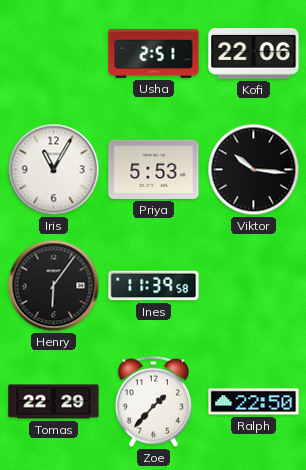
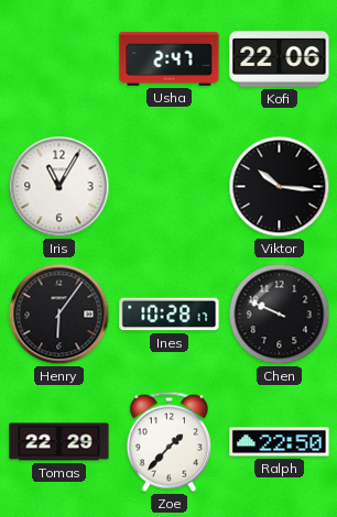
Usha: 2:51 -> 2:47
Priya: 5:53 -> none
Ines: 11:39 -> 10:28
Chen: none -> 9:49
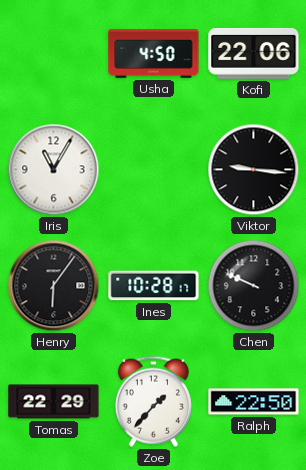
Usha: 2:47 -> 4:50
Viktor: 10:16 -> 9:16
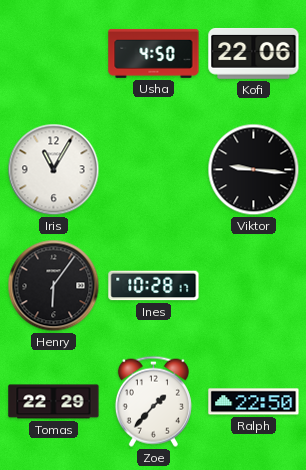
Chen: 9:49 -> none
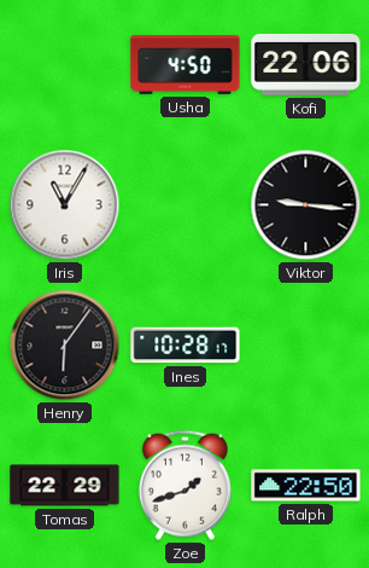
Zoe: 1:37 -> 1:42
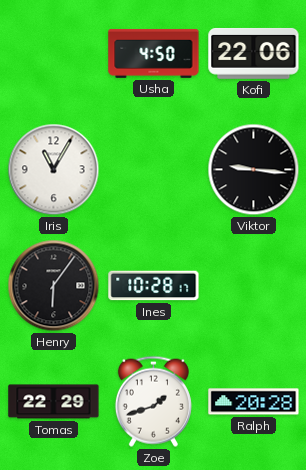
Ralph: 22:50 -> 20:28
